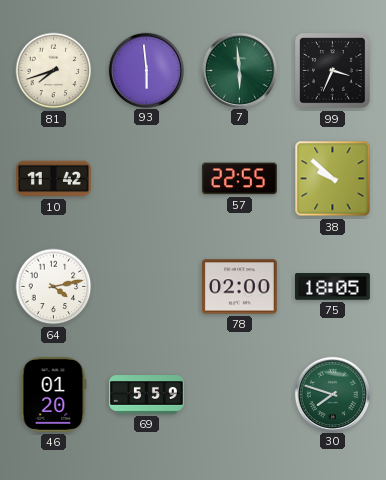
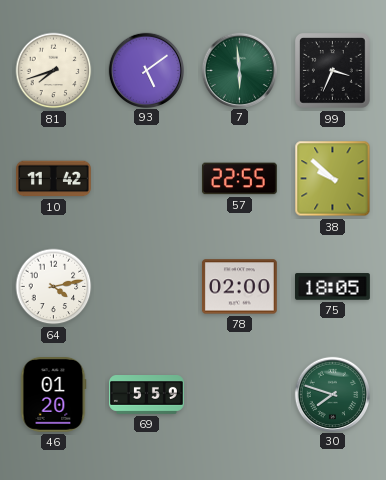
93: 5:59 -> 5:09
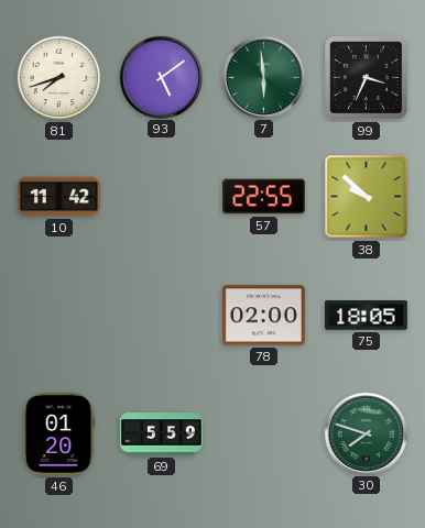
64: 4:13 -> none
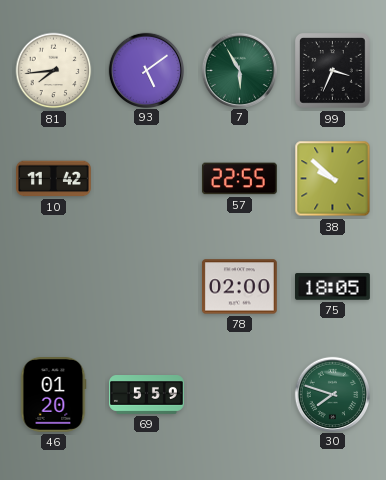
81: 7:42 -> 7:44
7: 5:59 -> 5:55
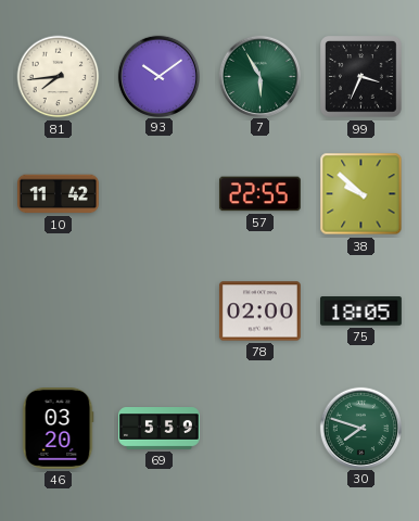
93: 5:09 -> 10:09
46: 01:20 -> 03:20
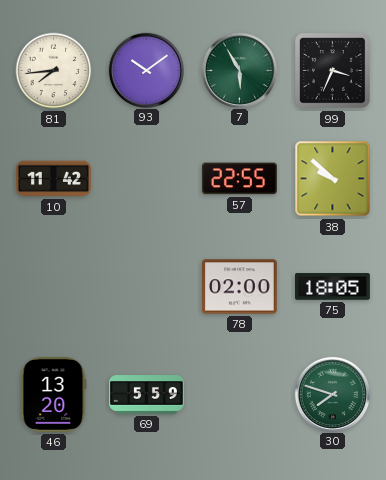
46: 03:20 -> 13:20
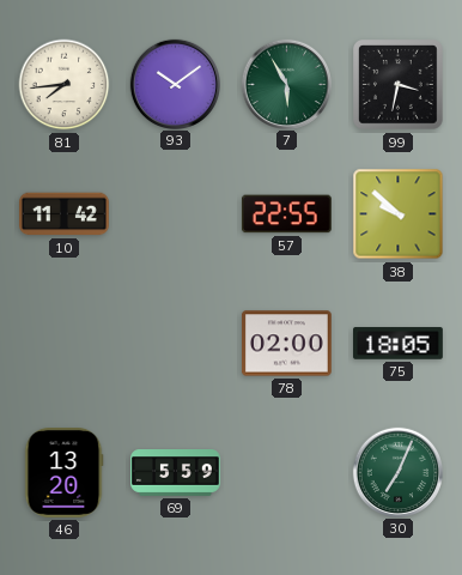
99: 3:34 -> 3:32
30: 7:48 -> 7:04
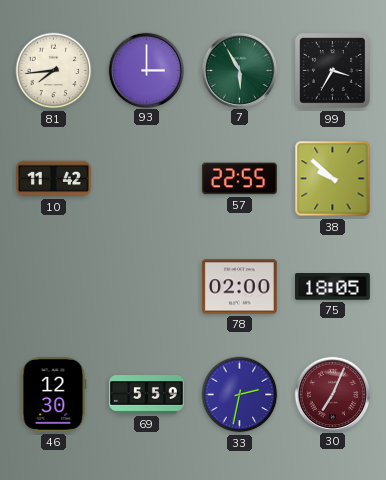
93: 10:09 -> 3:00
99: 3:32 -> 3:35
46: 13:20 -> 12:30
33: none -> 2:32
30 dial: green -> burgundy
